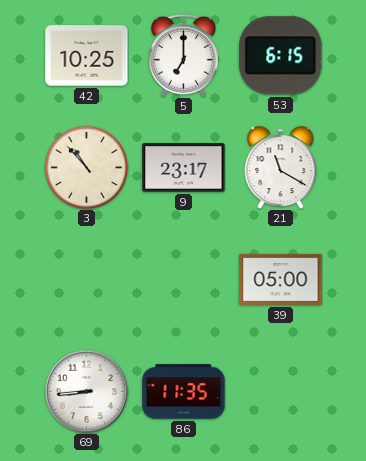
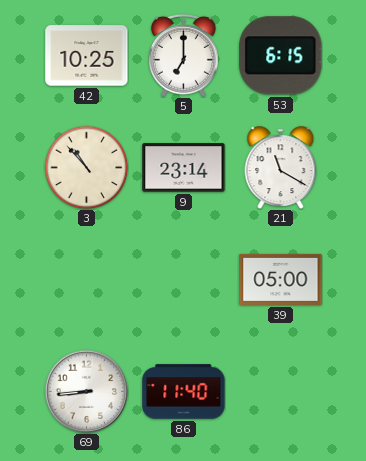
9: 23:17 -> 23:14
86: 11:35 -> 11:40
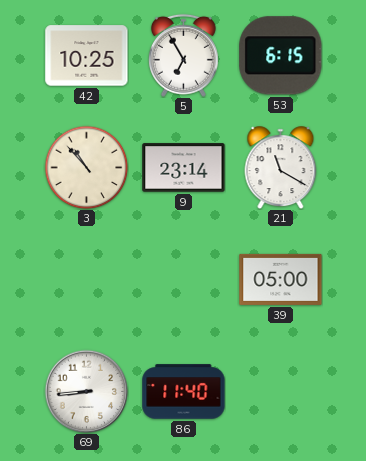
5: 7:00 -> 6:55
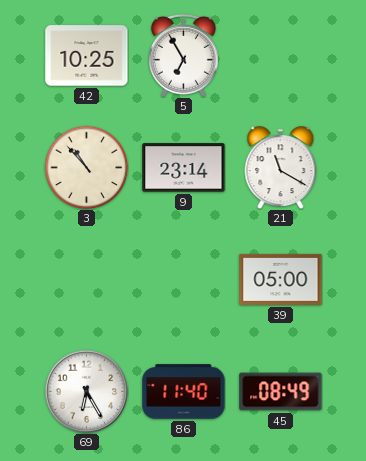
53: 6:15 -> none
69: 8:44 -> 6:25
45: none -> 08:49
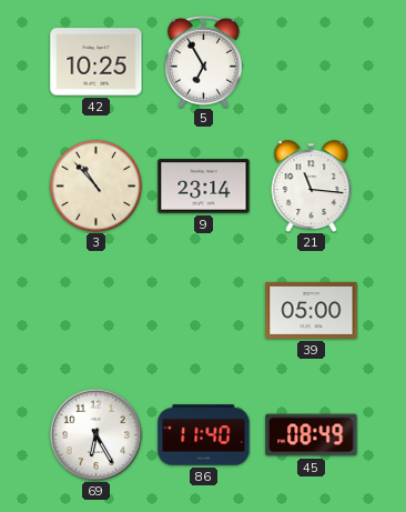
21: 11:20 -> 11:16
